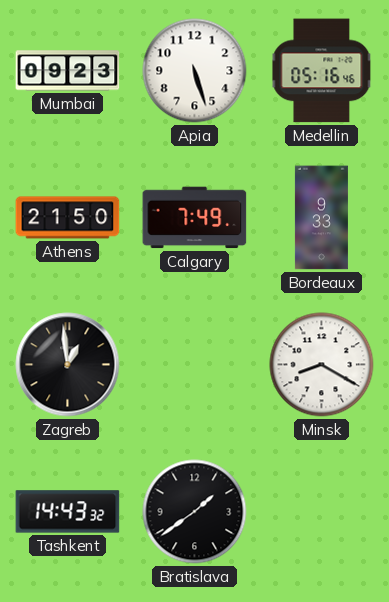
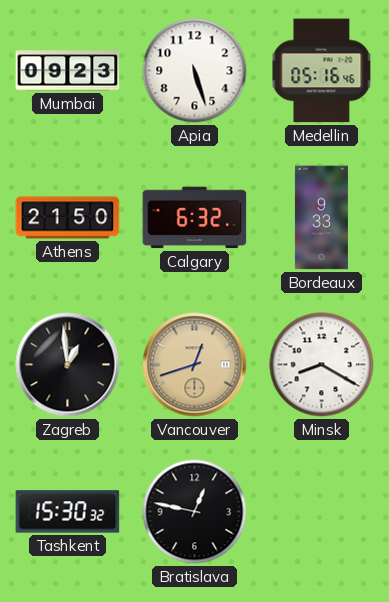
Calgary: 7:49 -> 6:32
Vancouver: none -> 12:42
Tashkent: 14:43 -> 15:30
Bratislava: 1:39 -> 12:47
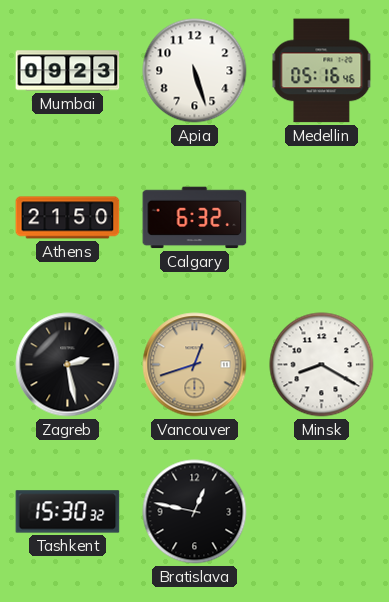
Bordeaux: 9:33 -> none
Zagreb: 12:59 -> 2:28
